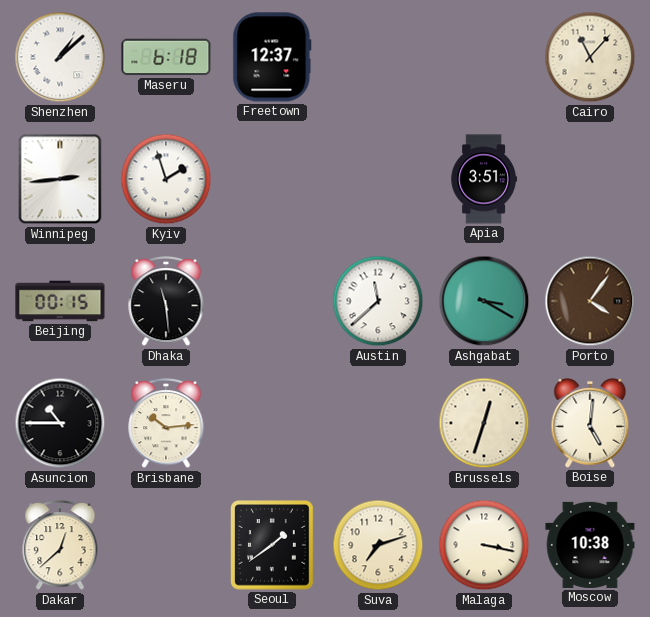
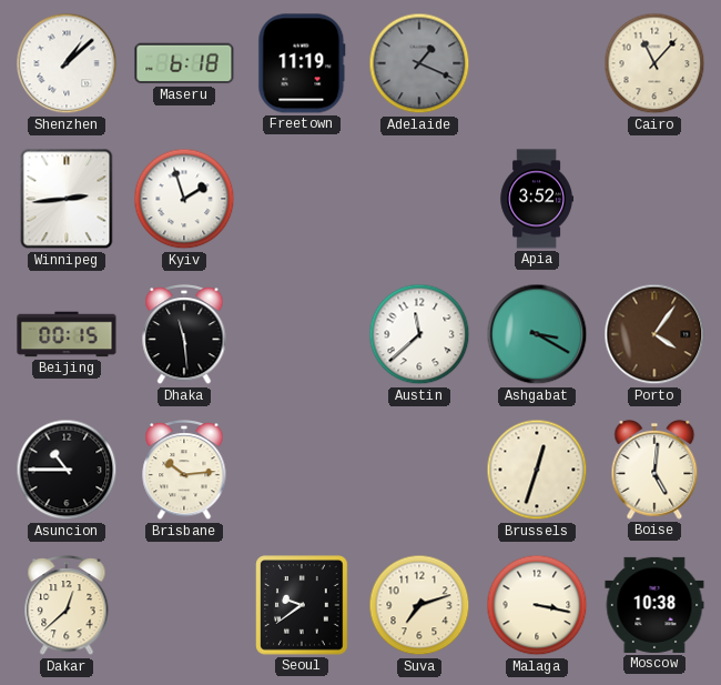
Freetown: 12:37 -> 11:19
Adelaide: none -> 1:19
Apia: 3:51 -> 3:52
Seoul: 1:39 -> 9:39
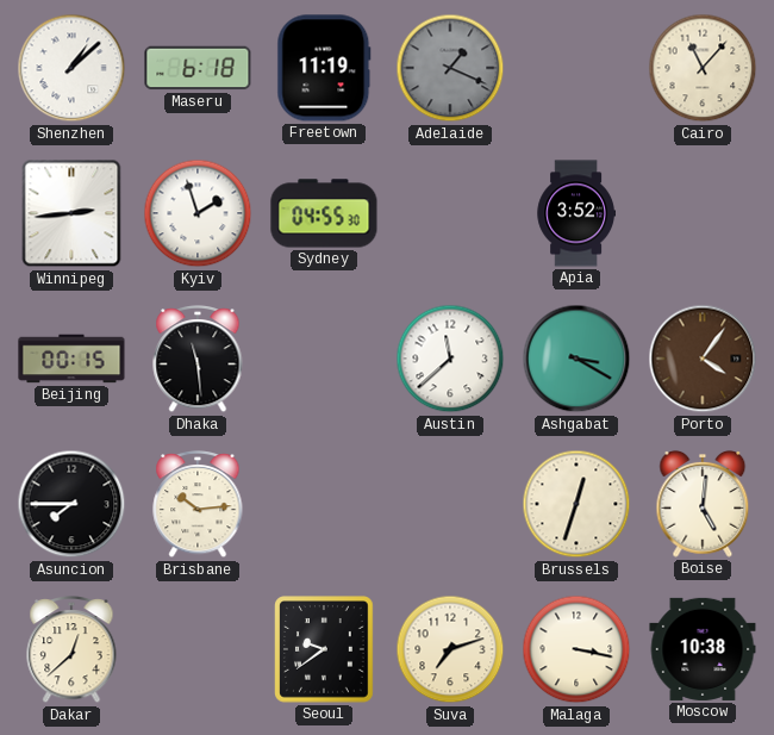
Sydney: none -> 04:55
Asuncion: 10:45 -> 7:45
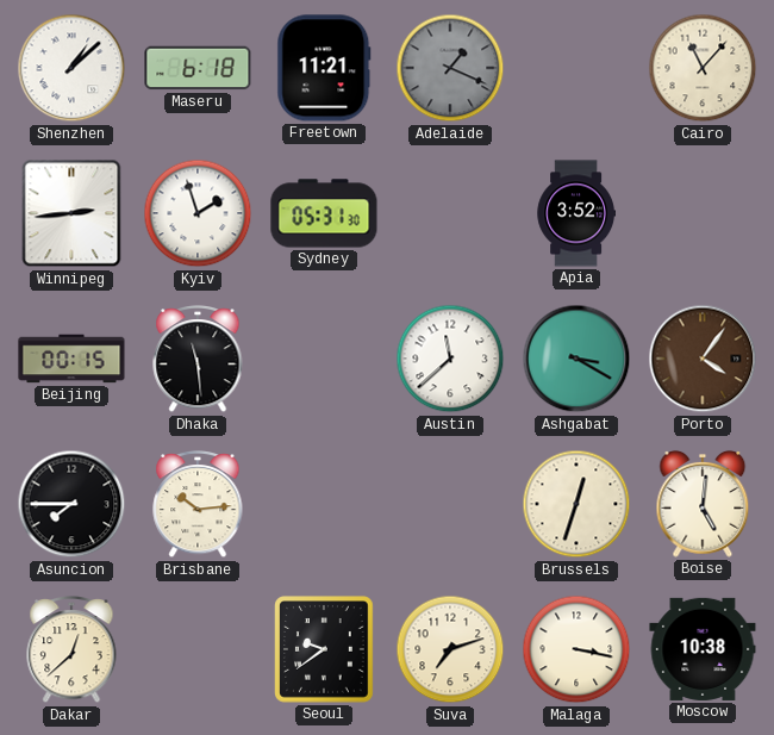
Freetown: 11:19 -> 11:21
Sydney: 04:55 -> 05:31
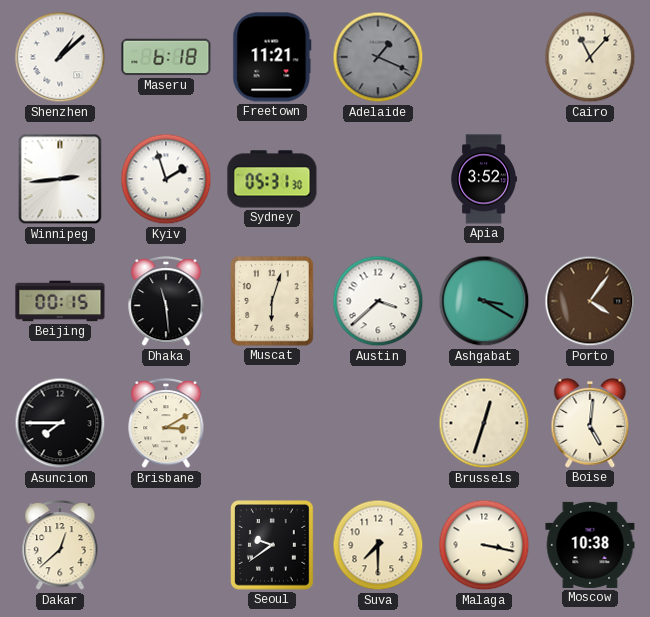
Muscat: none -> 6:03
Austin: 11:38 -> 3:38
Brisbane: 10:14 -> 3:10
Suva: 7:12 -> 7:30
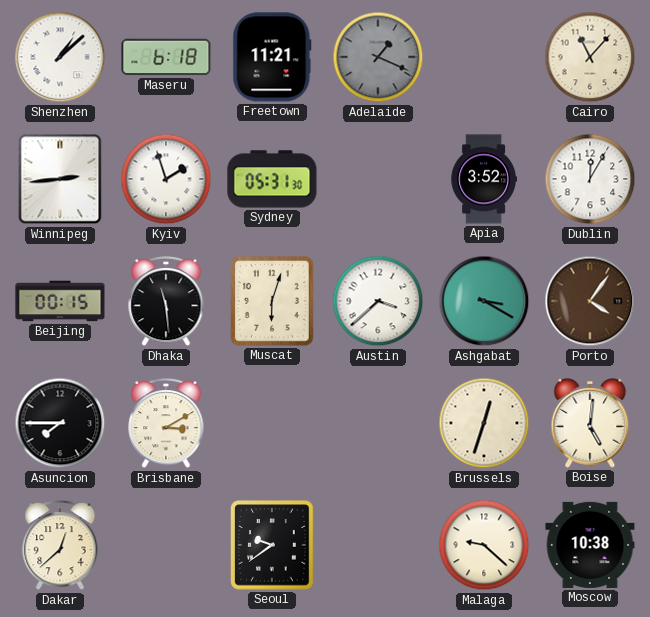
Dublin: none -> 12:05
Suva: 7:30 -> none
Malaga: 3:17 -> 9:22
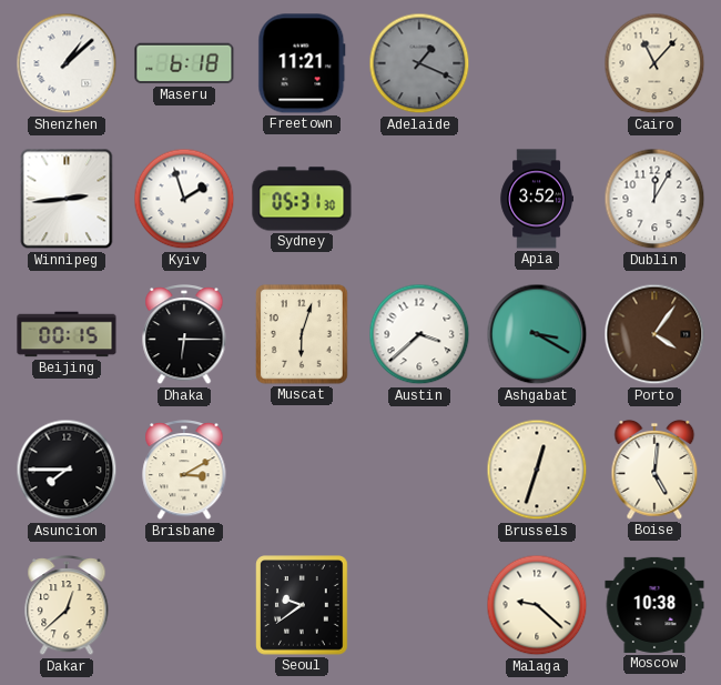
Dhaka: 11:29 -> 6:15
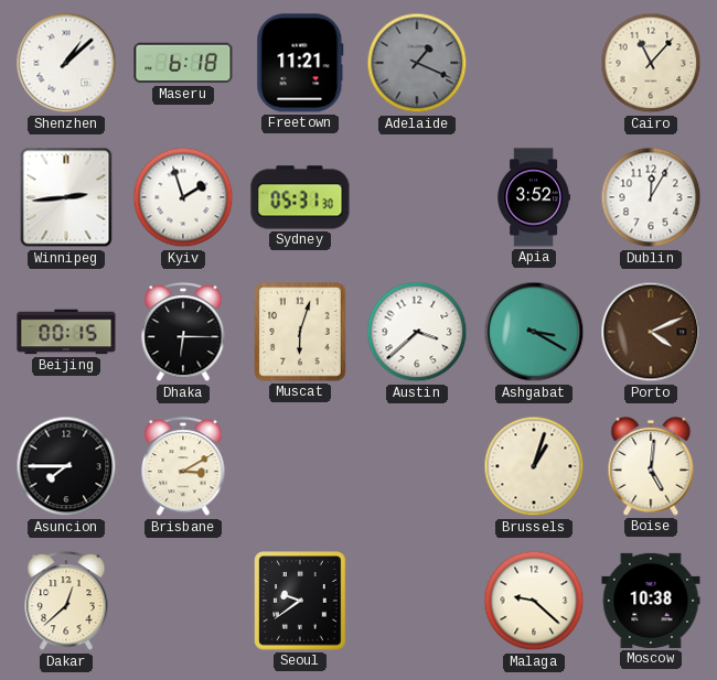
Porto: 4:06 -> 4:11
Brussels: 12:33 -> 1:03
